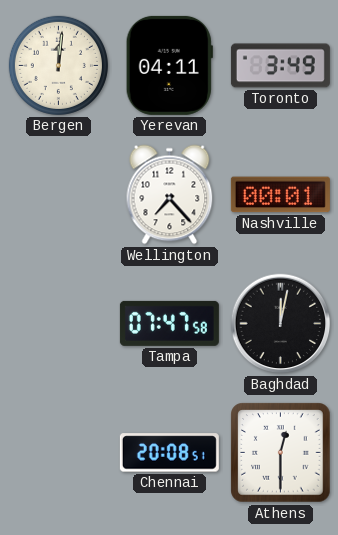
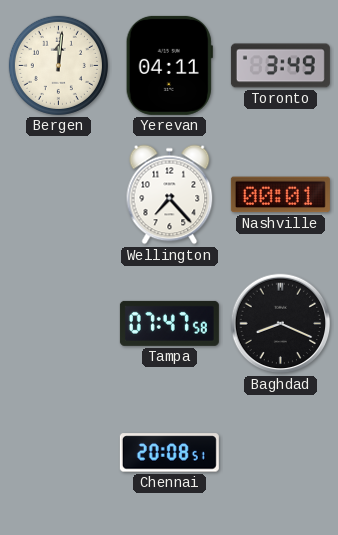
Baghdad: 12:02 -> 8:19
Athens: 12:30 -> none
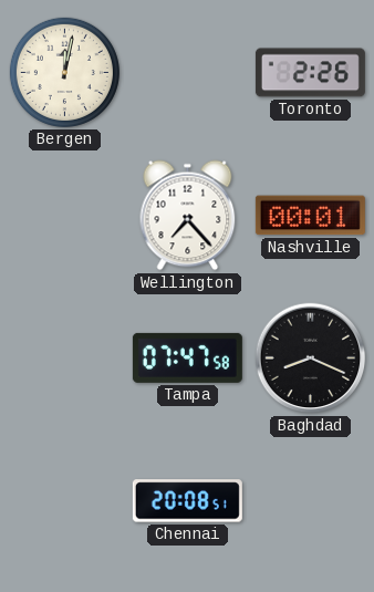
Bergen: 12:01 -> 12:02
Yerevan: 04:11 -> none
Toronto: 3:49 -> 2:26
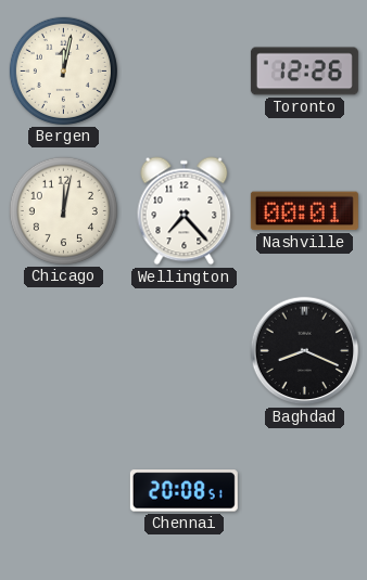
Toronto: 2:26 -> 12:26
Chicago: none -> 12:02
Tampa: 07:47 -> none
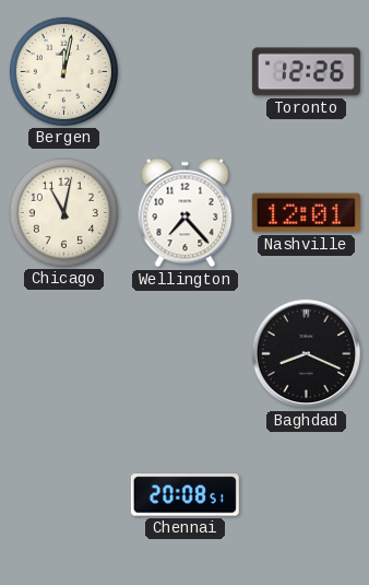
Chicago: 12:02 -> 11:02
Nashville: 00:01 -> 12:01
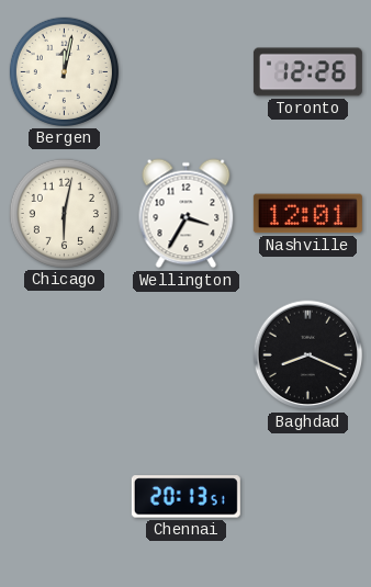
Chicago: 11:02 -> 6:02
Wellington: 7:23 -> 3:35
Chennai: 20:08 -> 20:13
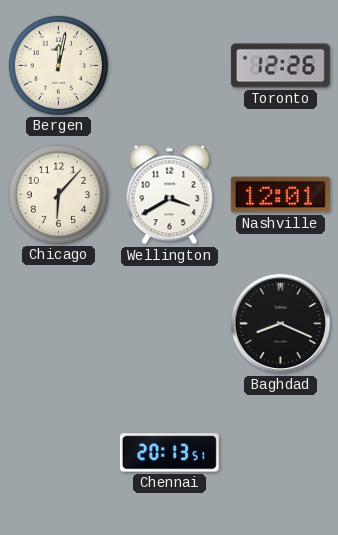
Chicago: 6:02 -> 6:07
Wellington: 3:35 -> 3:40
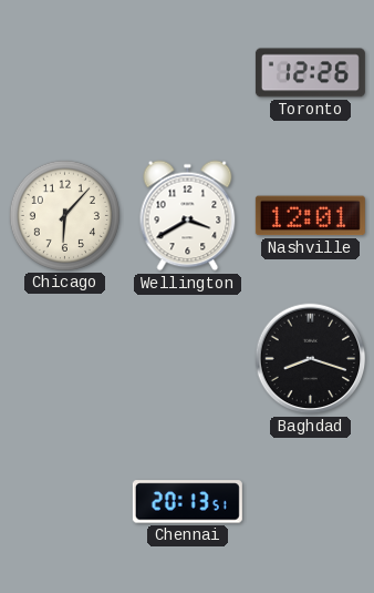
Bergen: 12:02 -> none
Baghdad: 8:19 -> 8:18
